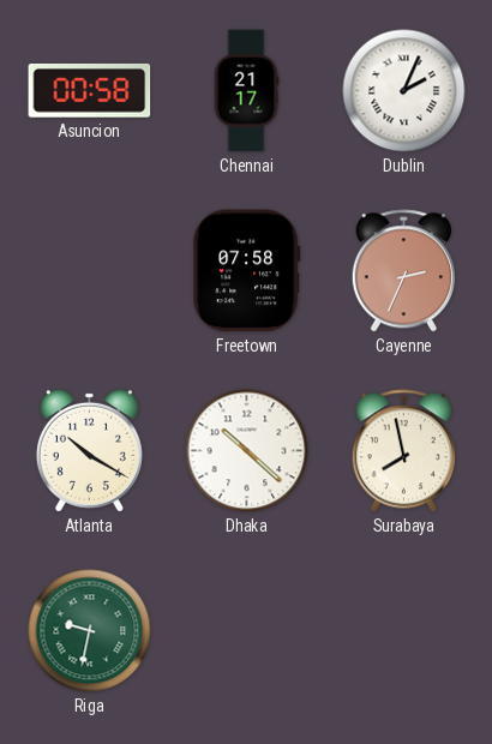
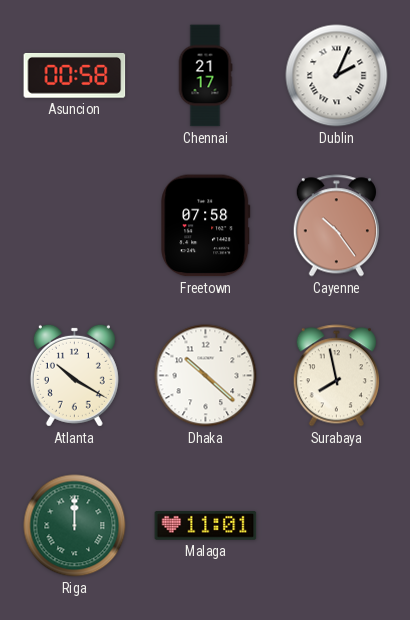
Cayenne: 2:34 -> 10:24
Riga: 9:32 -> 12:00
Malaga: none -> 11:01
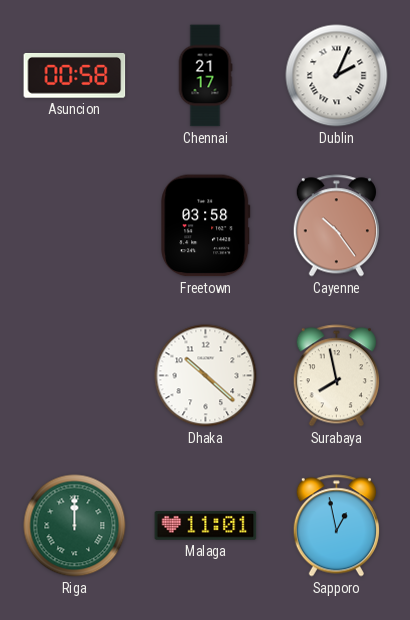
Freetown: 07:58 -> 03:58
Atlanta: 10:20 -> none
Sapporo: none -> 12:58
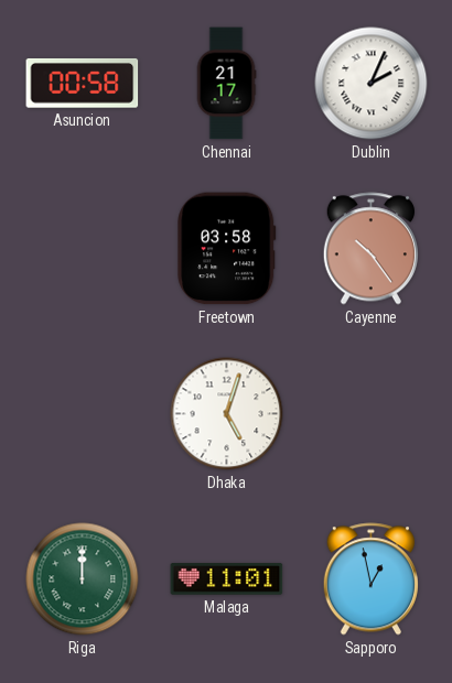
Dhaka: 10:22 -> 5:03
Surabaya: 7:58 -> none
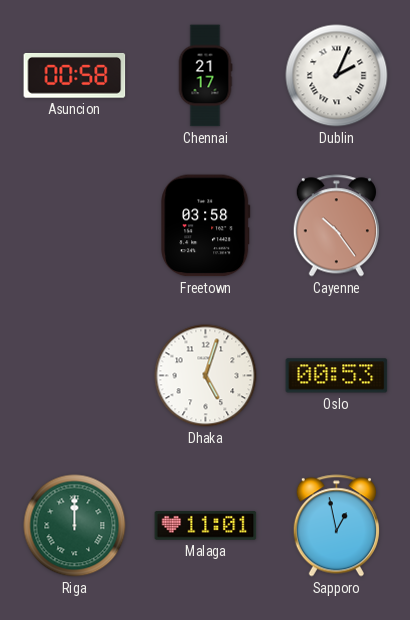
Oslo: none -> 00:53
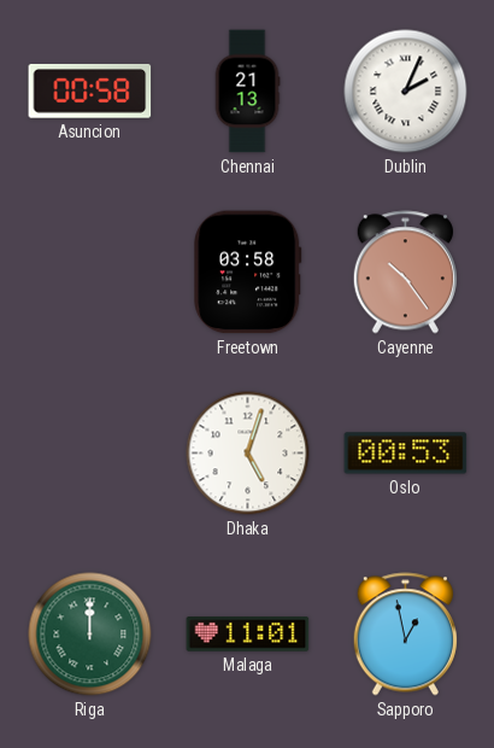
Chennai: 21:17 -> 21:13
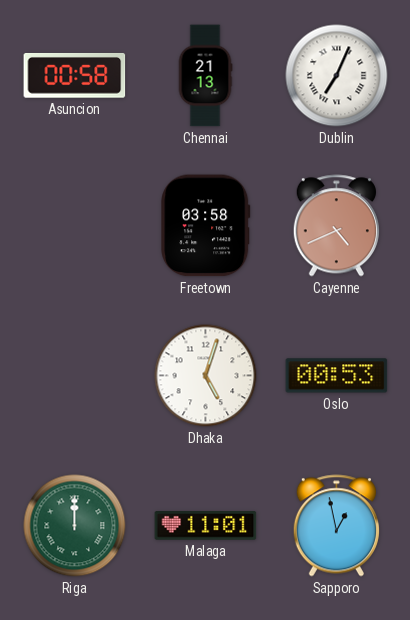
Dublin: 2:04 -> 7:04
Cayenne: 10:24 -> 4:41
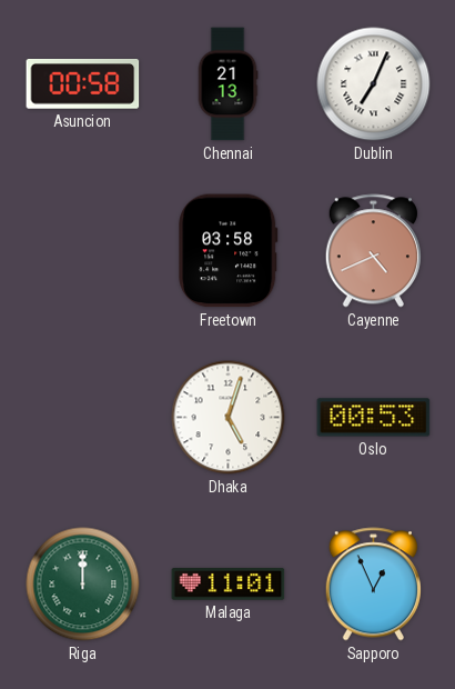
Sapporo: 12:58 -> 12:56
